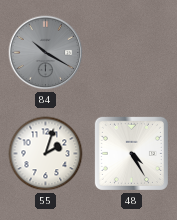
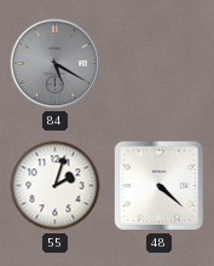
84: 10:20 -> 5:20
48: 4:25 -> 4:22
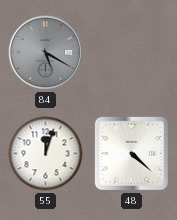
55: 2:03 -> 12:03
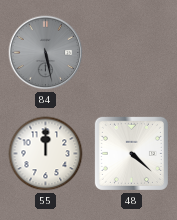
84: 5:20 -> 5:28
55: 12:03 -> 12:00
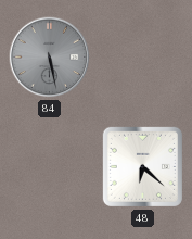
55: 12:00 -> none
48: 4:22 -> 6:22
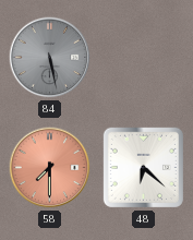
58: none -> 7:30
